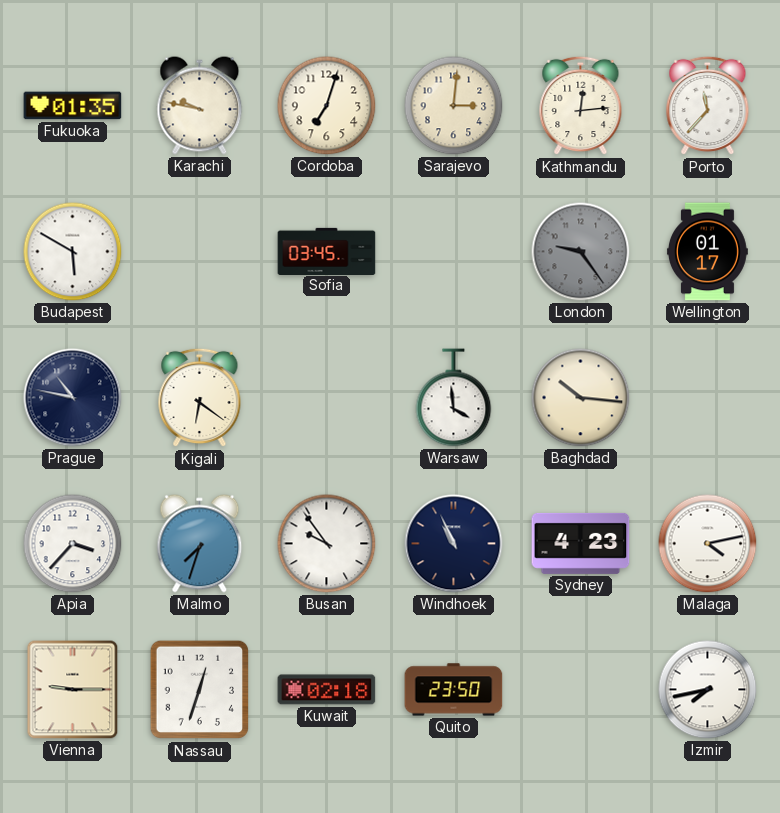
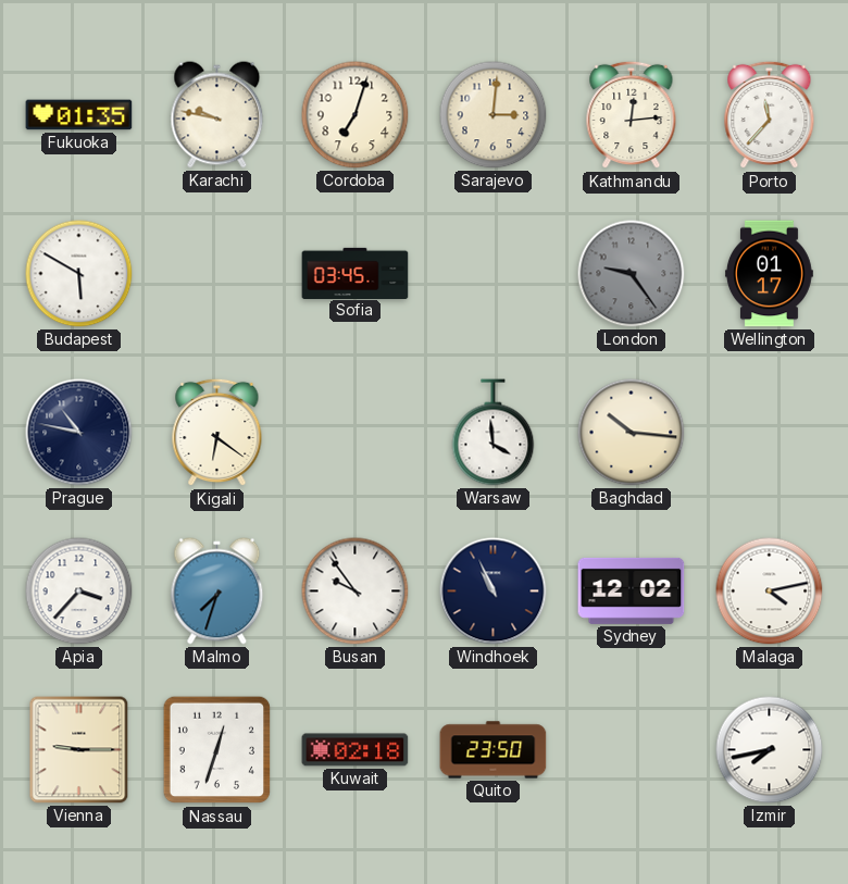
Sydney: 4:23 -> 12:02
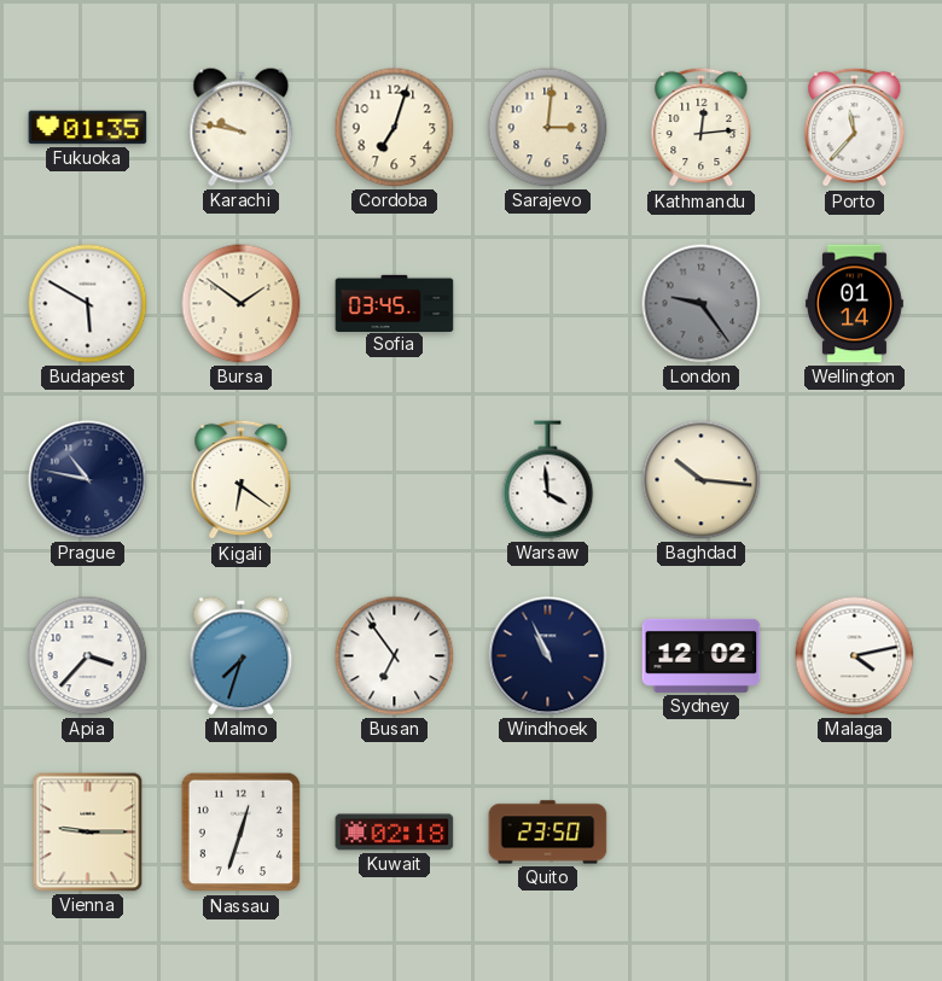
Bursa: none -> 1:51
Wellington: 01:17 -> 01:14
Busan: 9:54 -> 6:54
Izmir: 7:43 -> none
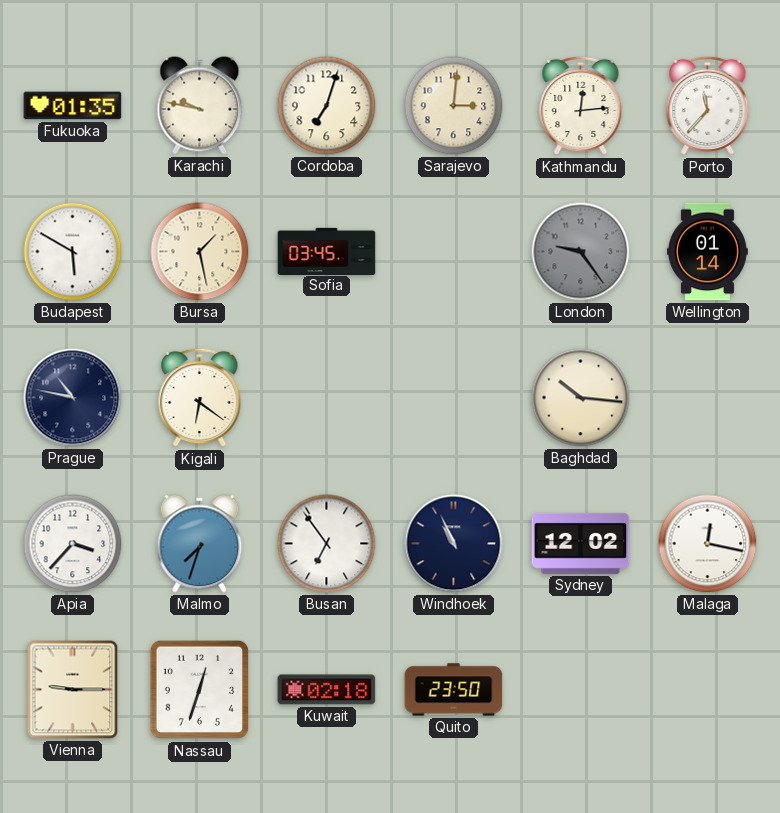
Bursa: 1:51 -> 1:28
Warsaw: 3:59 -> none
Malaga: 4:13 -> 12:17
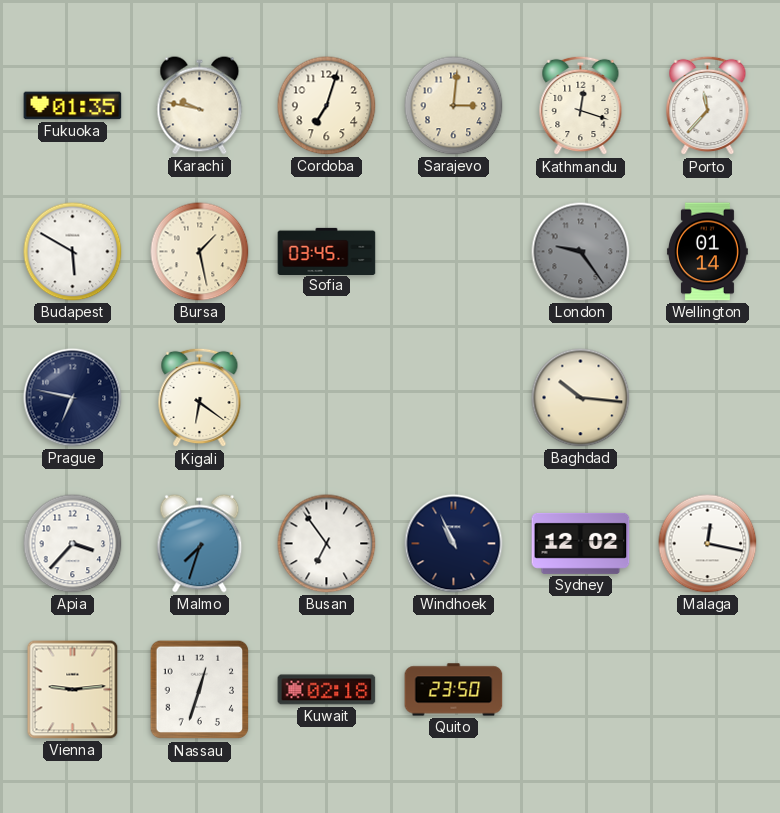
Kathmandu: 12:14 -> 12:18
Prague: 10:47 -> 6:47
Vienna: 9:15 -> 9:14
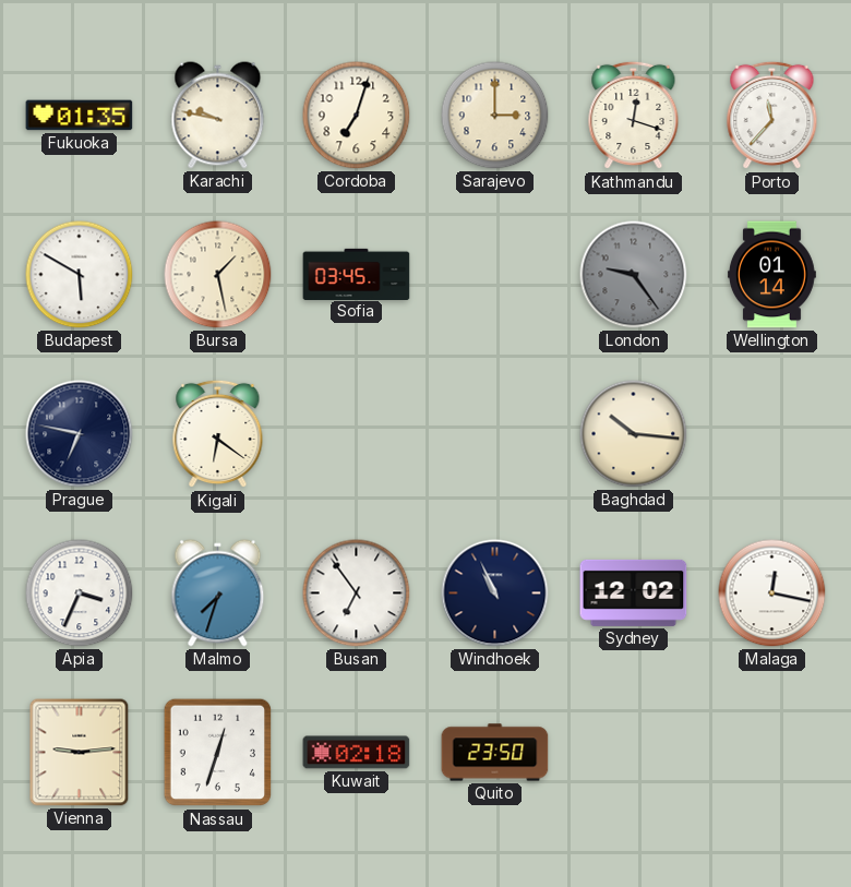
Sarajevo: 3:01 -> 3:00
Apia: 3:37 -> 3:34
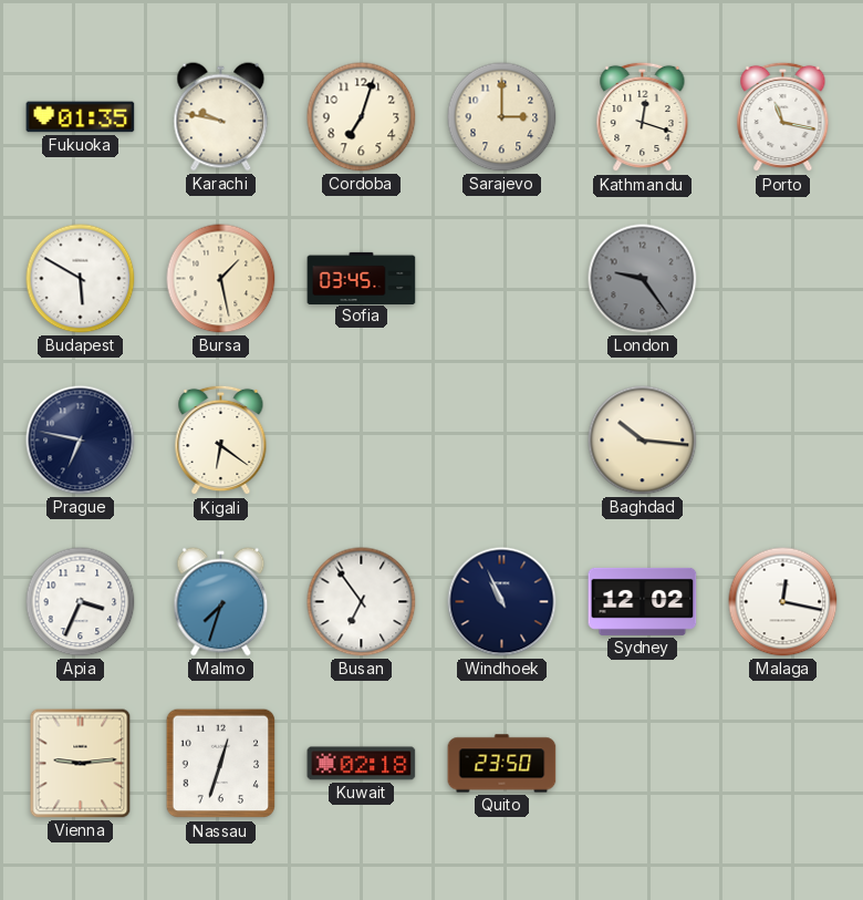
Porto: 11:37 -> 11:17
Wellington: 01:14 -> none
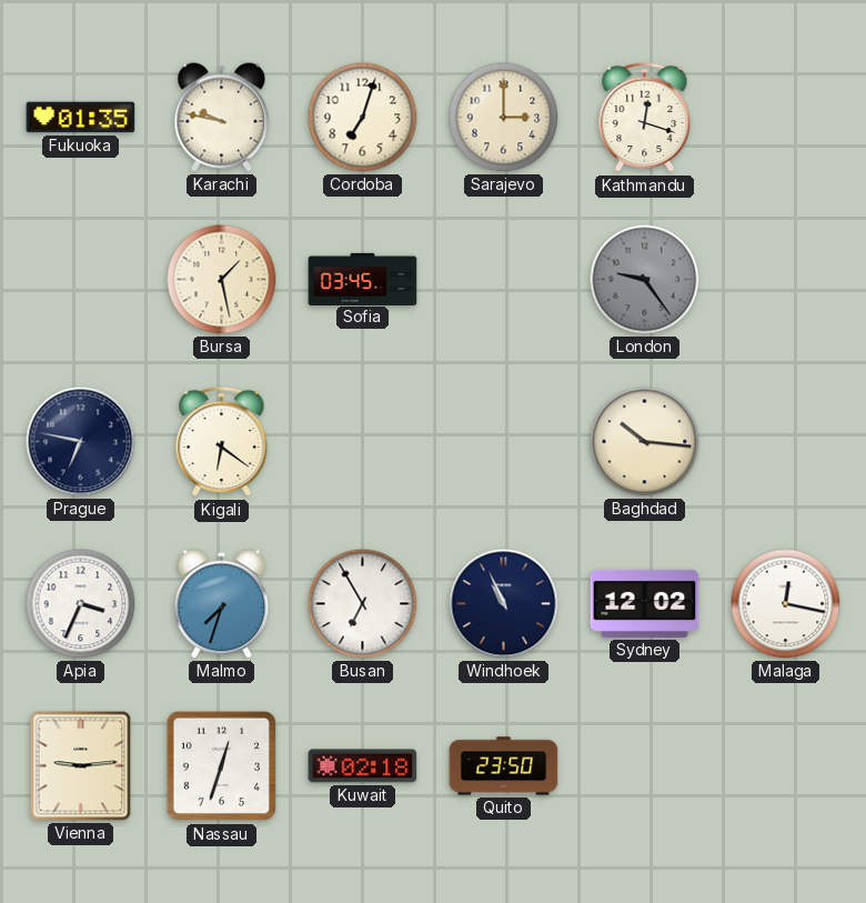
Porto: 11:17 -> none
Budapest: 5:50 -> none
Busan: 6:54 -> 6:55
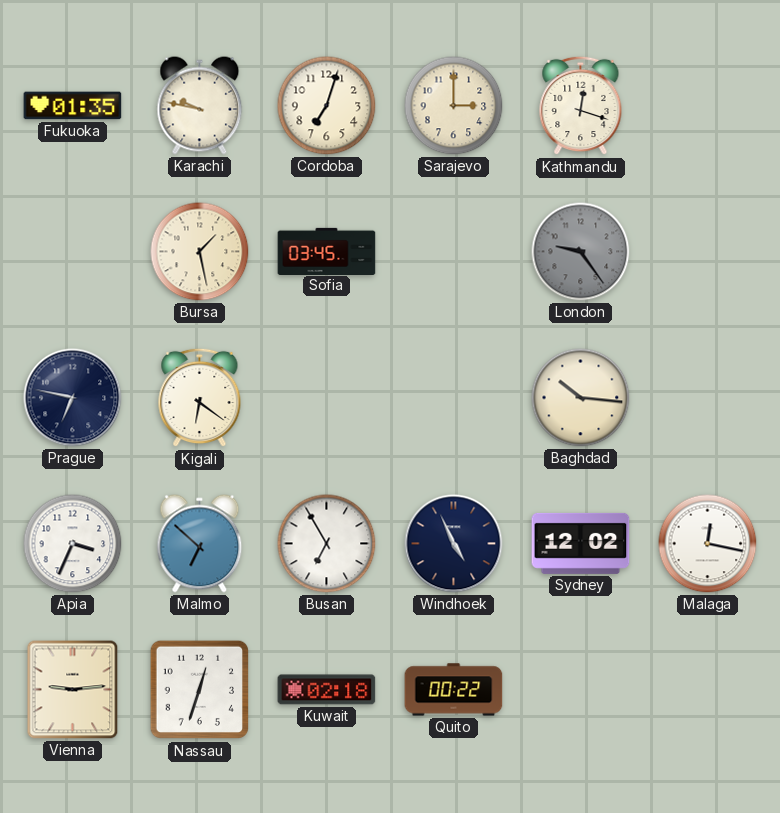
Malmo: 7:33 -> 6:52
Windhoek: 10:56 -> 4:56
Quito: 23:50 -> 00:22
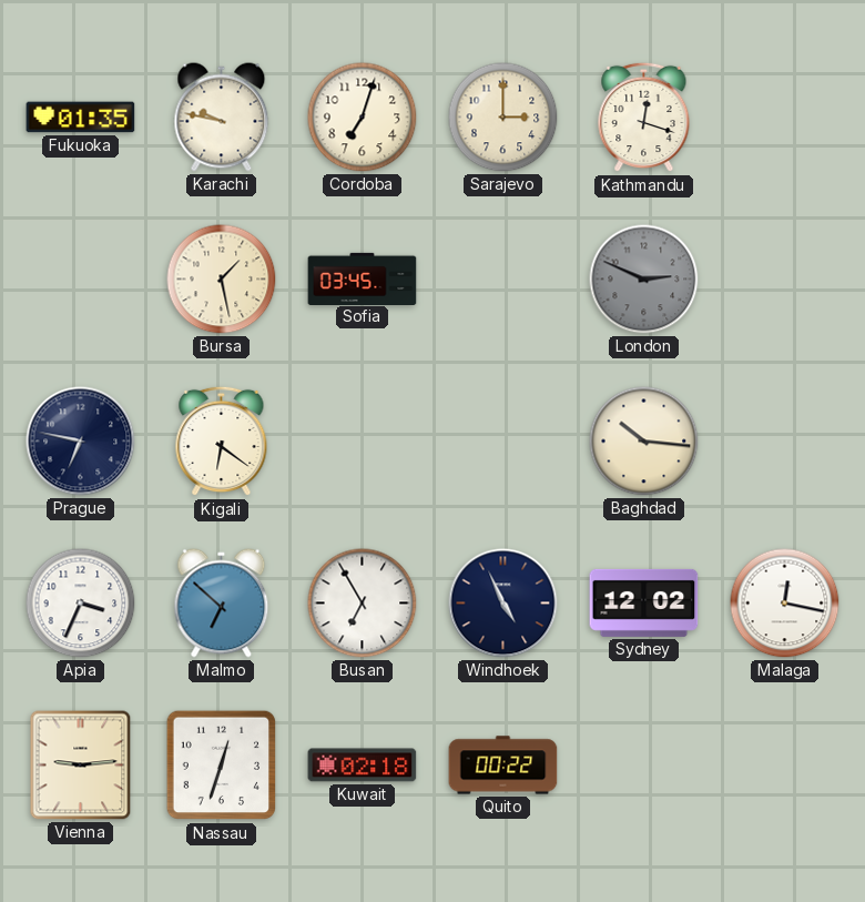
London: 9:24 -> 2:49
